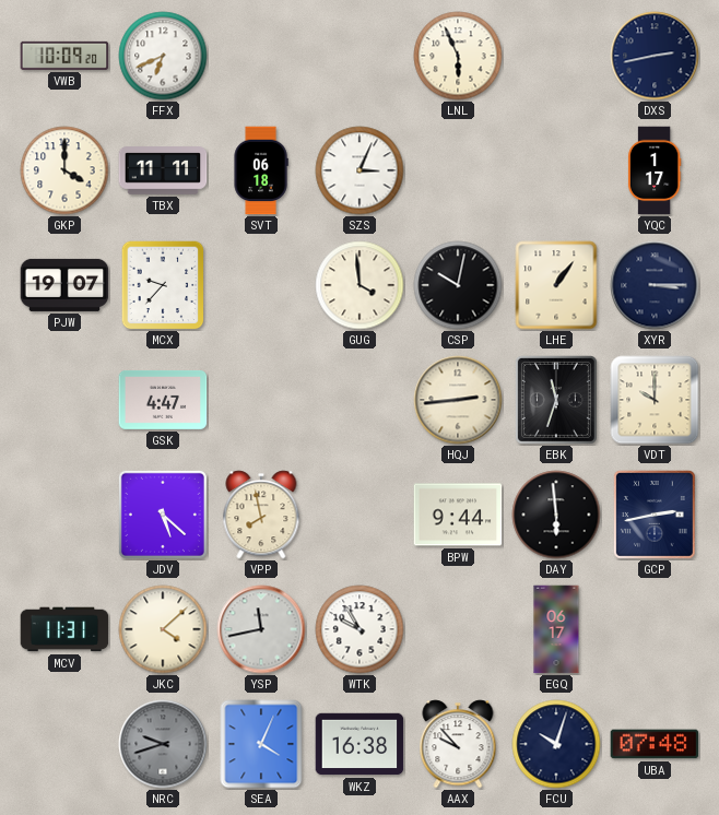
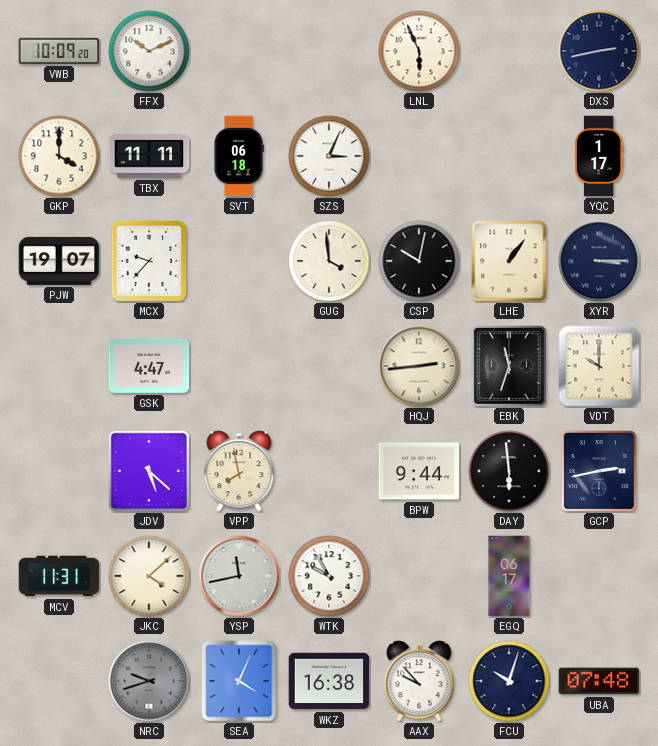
FFX: 6:41 -> 10:11
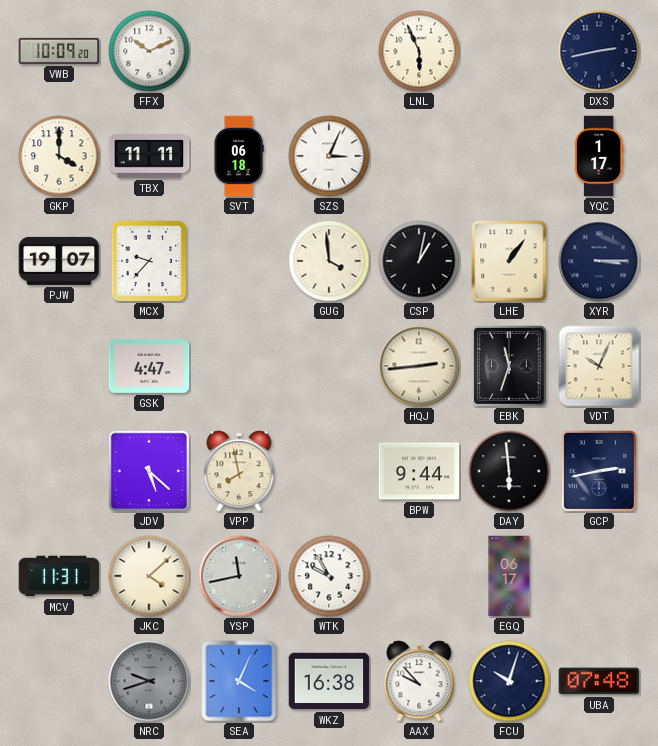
CSP: 10:02 -> 1:02
VDT: 10:00 -> 10:04
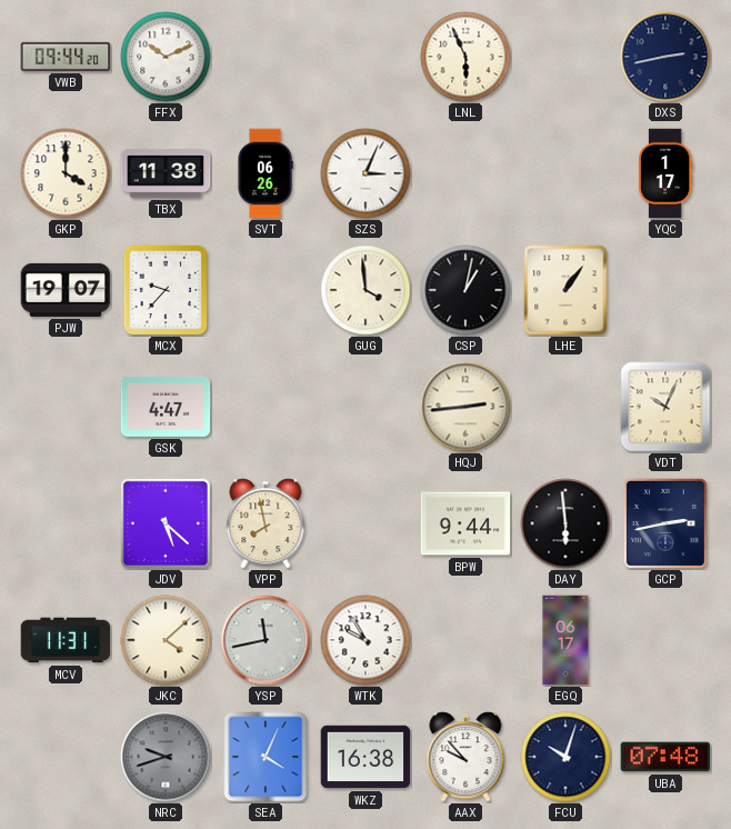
VWB: 10:09 -> 09:44
TBX: 11:11 -> 11:38
SVT: 06:18 -> 06:26
XYR: 3:15 -> none
EBK: 11:33 -> none
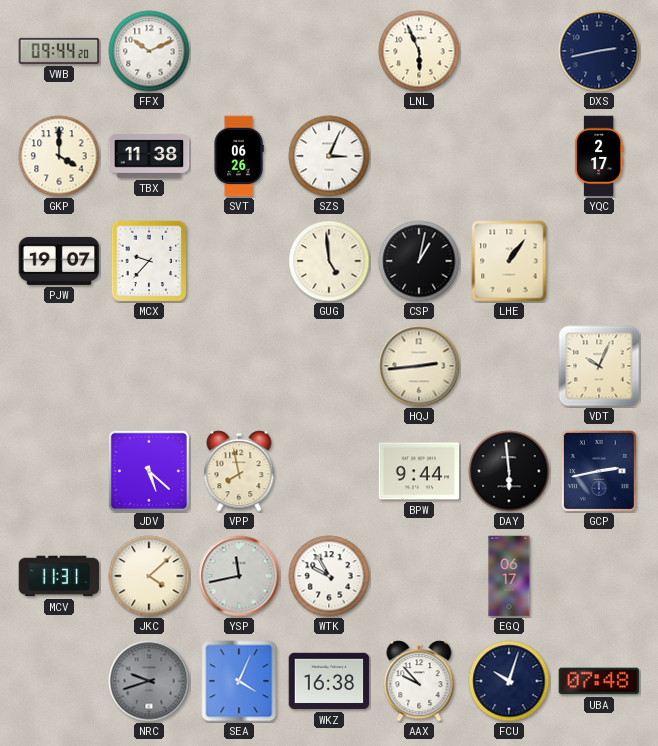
YQC: 1:17 -> 2:17
GUG: 3:59 -> 4:59
GSK: 4:47 -> none
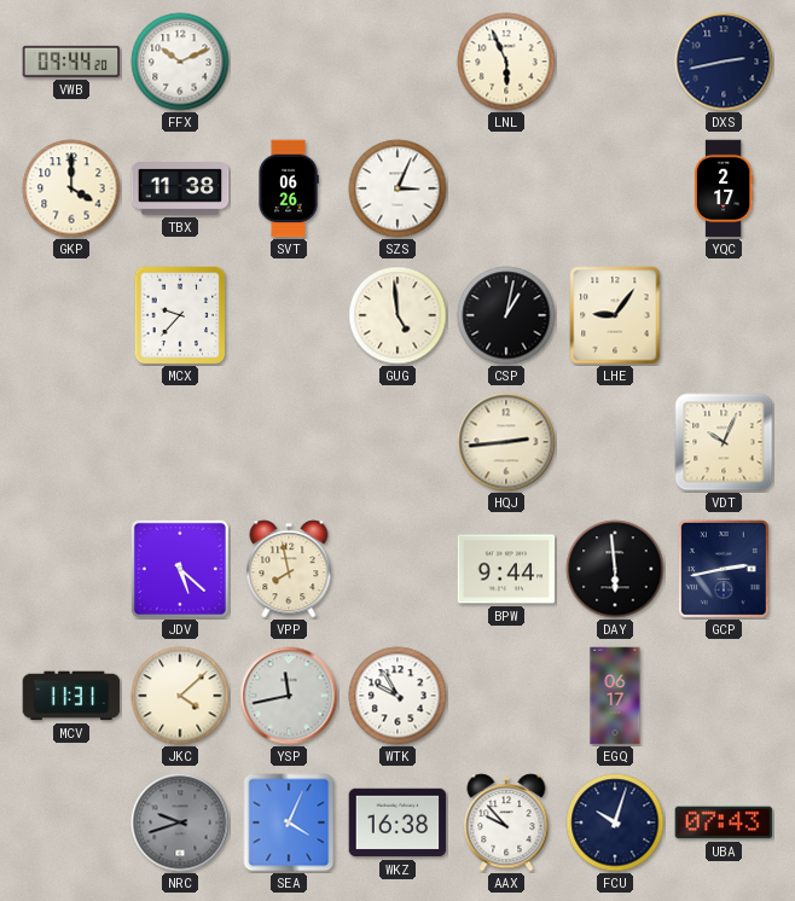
PJW: 19:07 -> none
LHE: 1:06 -> 9:06
UBA: 07:48 -> 07:43
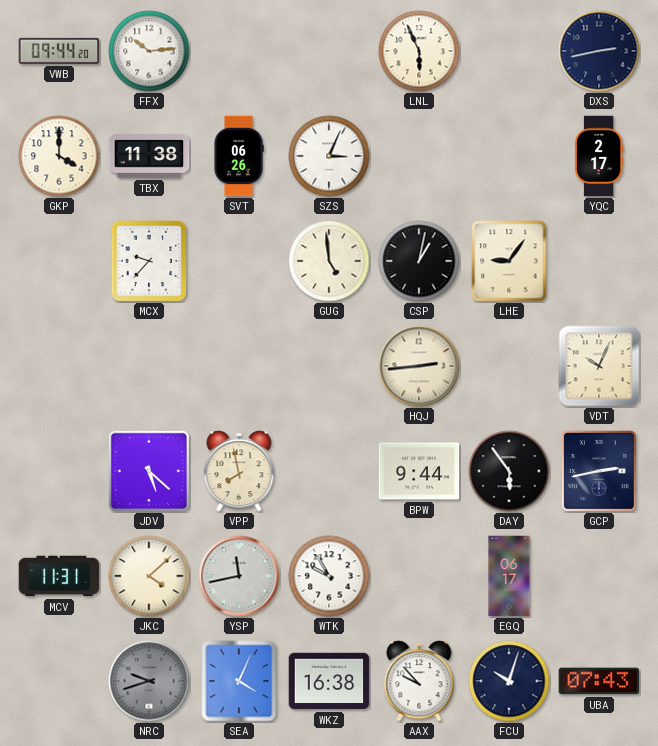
FFX: 10:11 -> 10:14
DAY: 5:59 -> 5:54
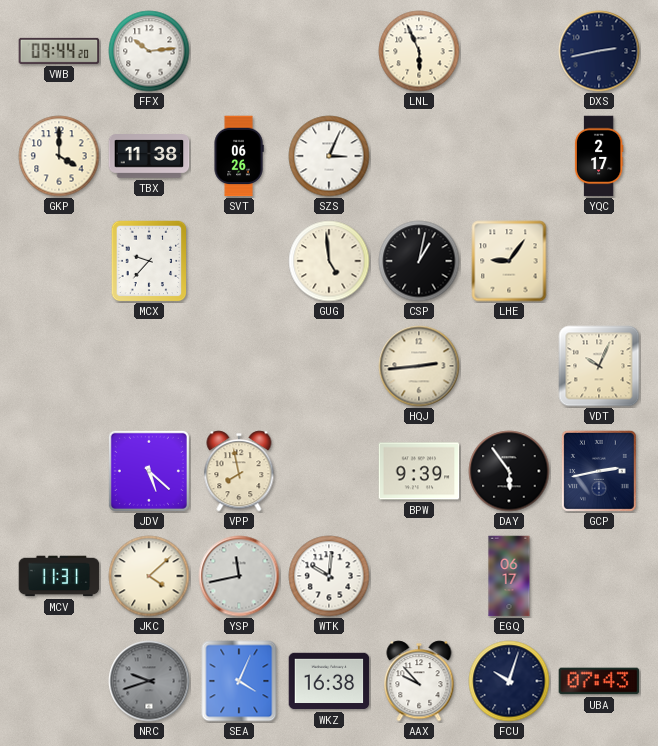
BPW: 9:44 -> 9:39
WTK: 9:55 -> 10:01
